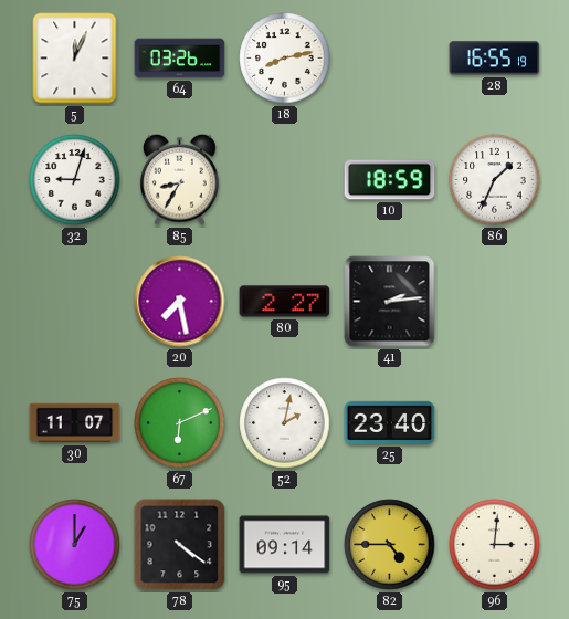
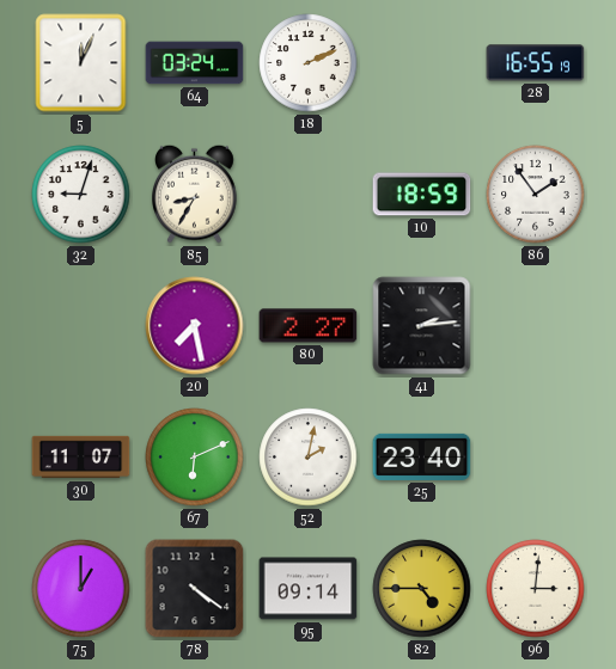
64: 03:26 -> 03:24
18: 8:13 -> 2:11
86: 1:34 -> 1:54
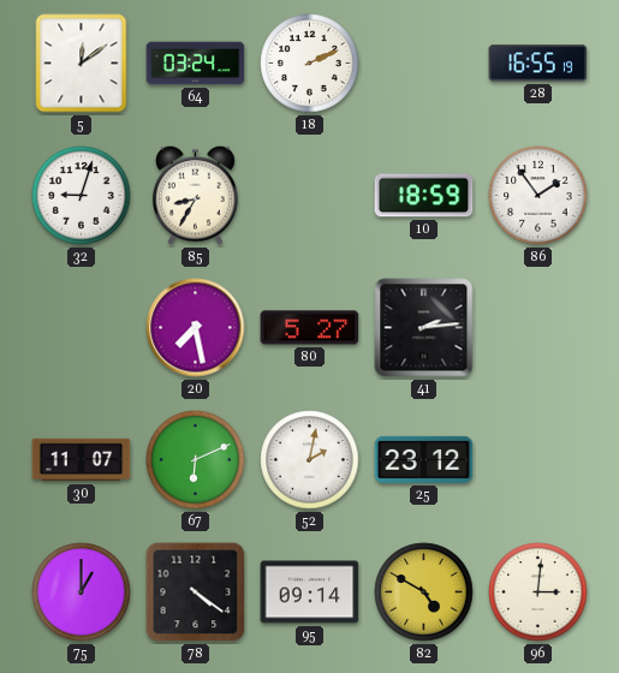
5: 12:04 -> 12:09
80: 2:27 -> 5:27
25: 23:40 -> 23:12
82: 4:45 -> 4:50
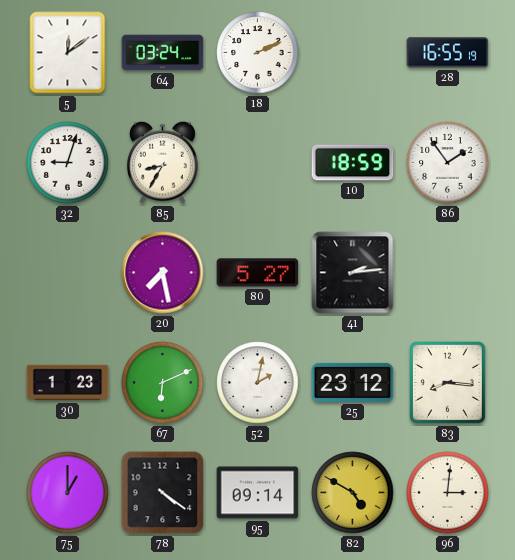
30: 11:07 -> 1:23
83: none -> 8:16
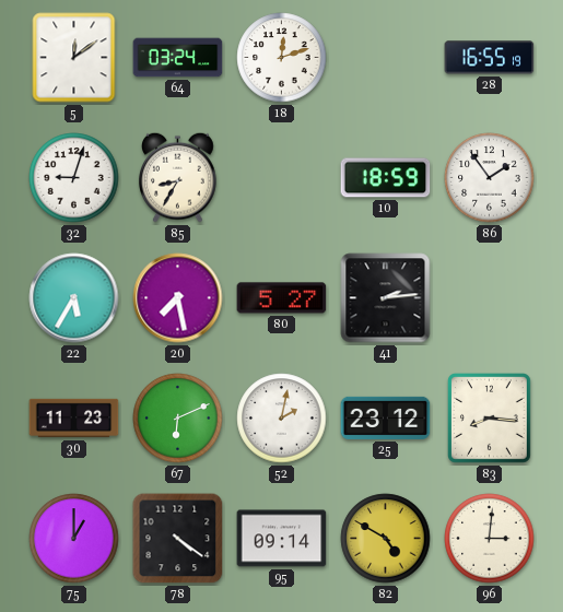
18: 2:11 -> 12:12
22: none -> 5:35
30: 1:23 -> 11:23
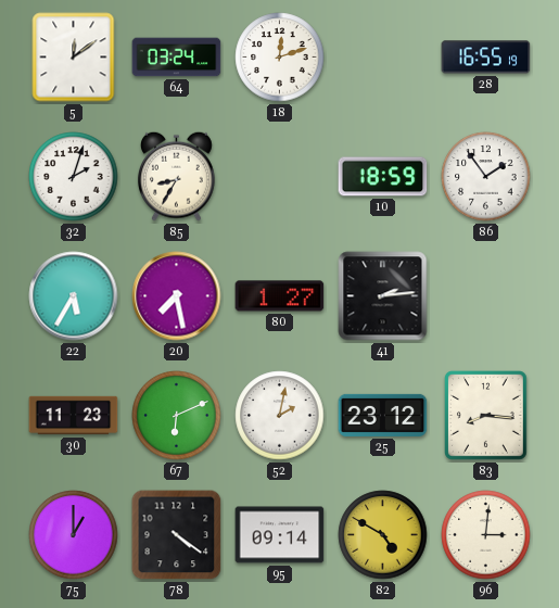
32: 9:03 -> 2:03
80: 5:27 -> 1:27
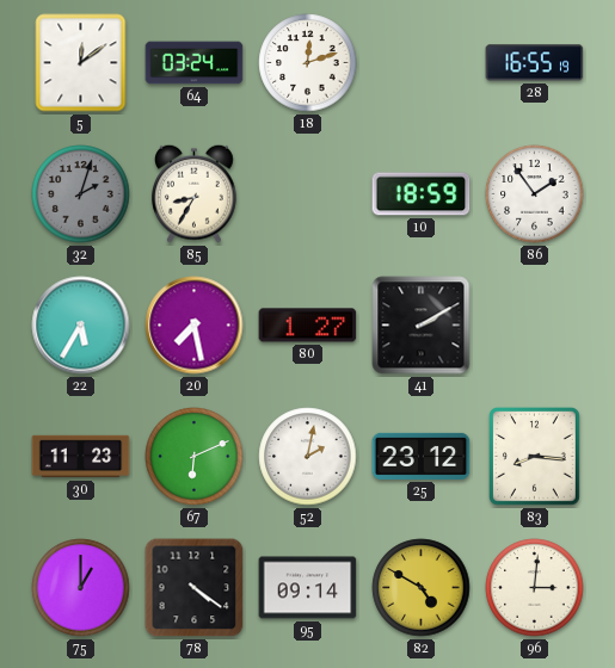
32 dial: white -> grey
41: 2:14 -> 2:10
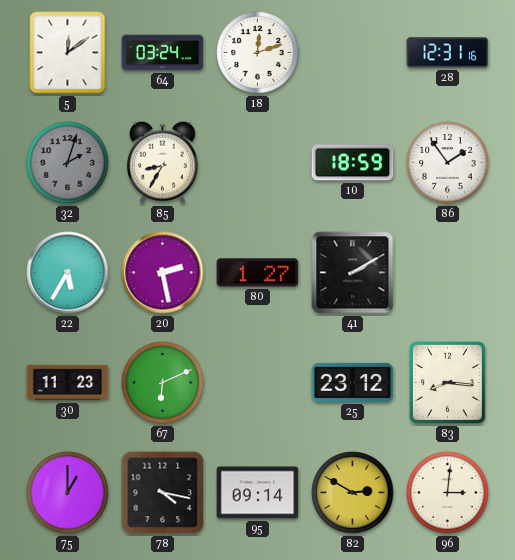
28: 16:55 -> 12:31
20: 7:28 -> 2:28
52: 2:02 -> none
78: 4:21 -> 4:17
82: 4:50 -> 2:50
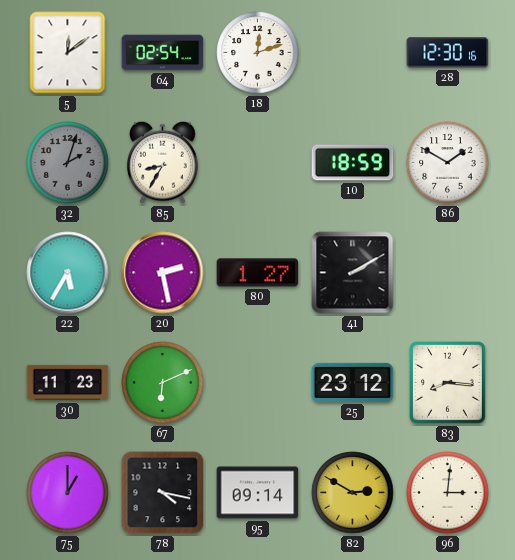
64: 03:24 -> 02:54
28: 12:31 -> 12:30
86: 1:54 -> 1:50
